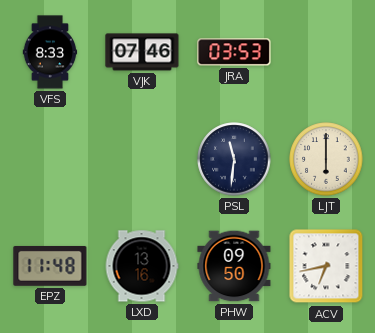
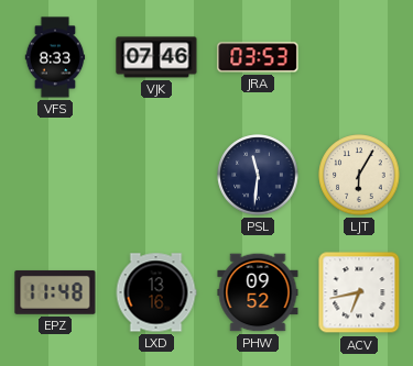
LJT: 6:00 -> 6:05
PHW: 09:50 -> 09:52
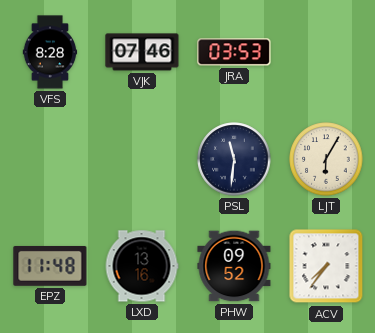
VFS: 8:33 -> 8:28
ACV: 6:43 -> 7:36
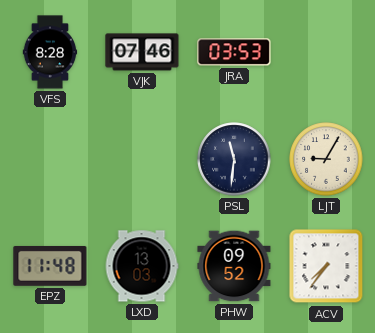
LJT: 6:05 -> 9:05
LXD: 13:16 -> 13:03
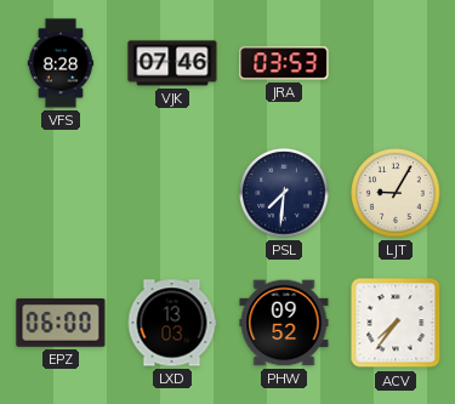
PSL: 11:31 -> 7:31
EPZ: 11:48 -> 06:00
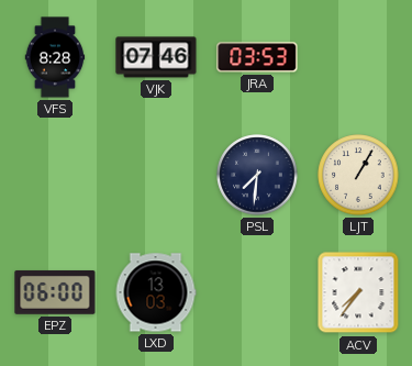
LJT: 9:05 -> 1:05
PHW: 09:52 -> none
